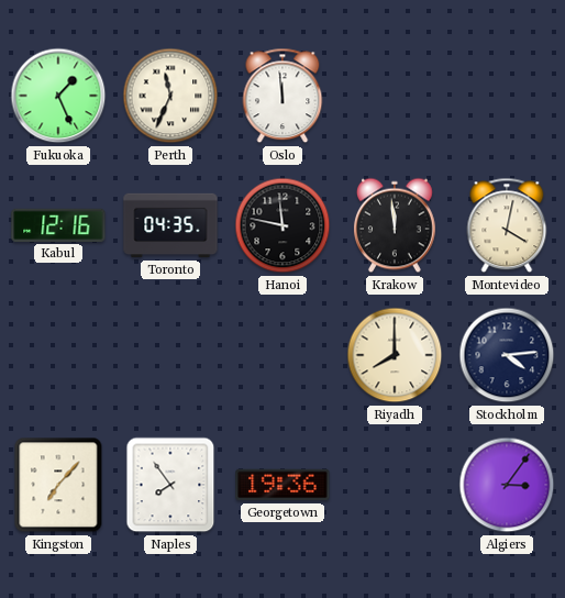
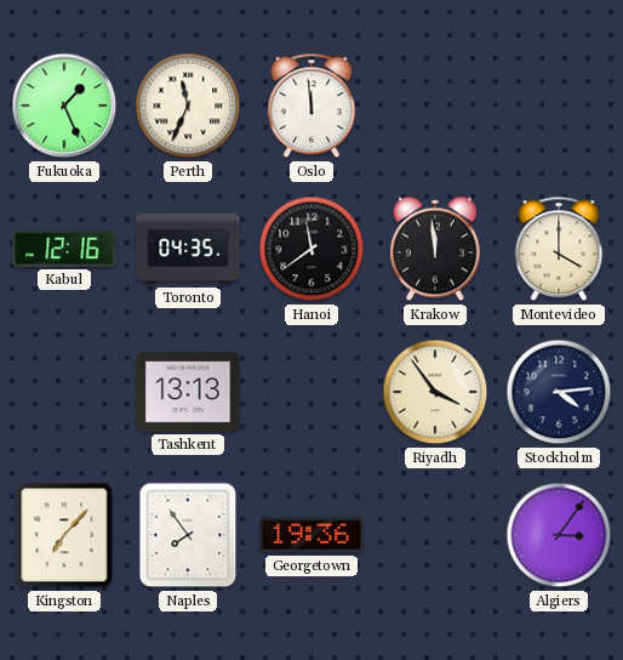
Hanoi: 11:47 -> 11:39
Montevideo: 4:02 -> 4:00
Tashkent: none -> 13:13
Riyadh: 8:00 -> 3:54
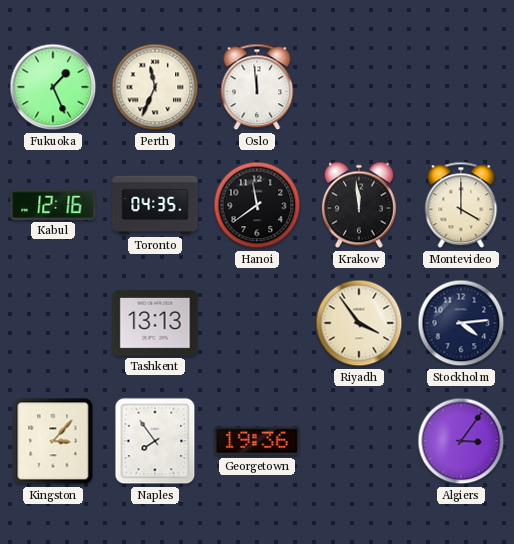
Kingston: 7:07 -> 3:07
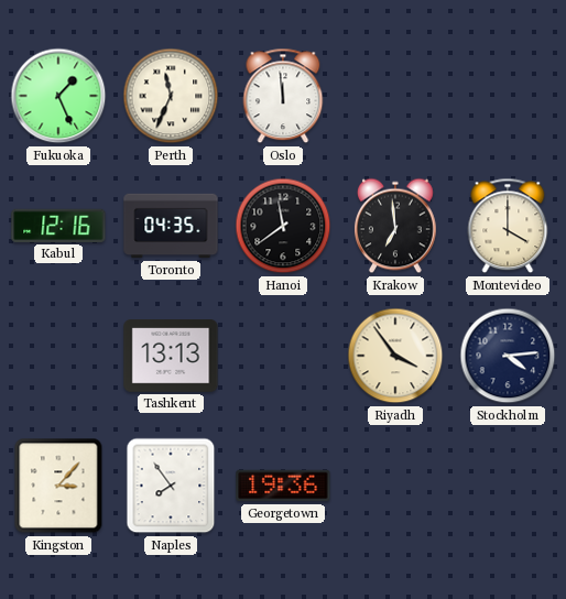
Krakow: 11:59 -> 6:59
Algiers: 3:06 -> none
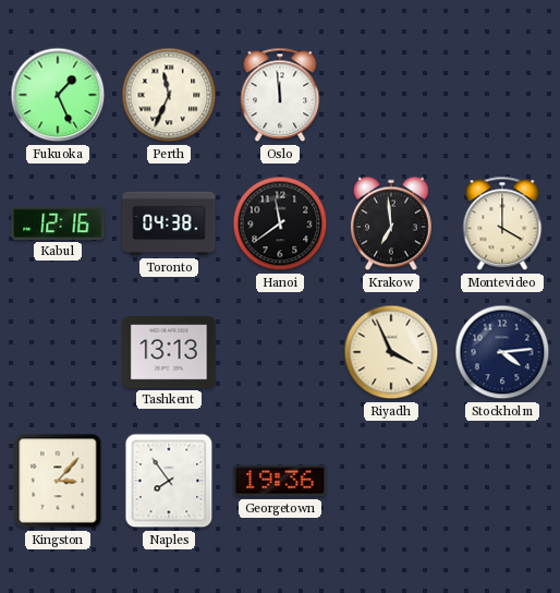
Toronto: 04:35 -> 04:38
Riyadh: 3:54 -> 3:56
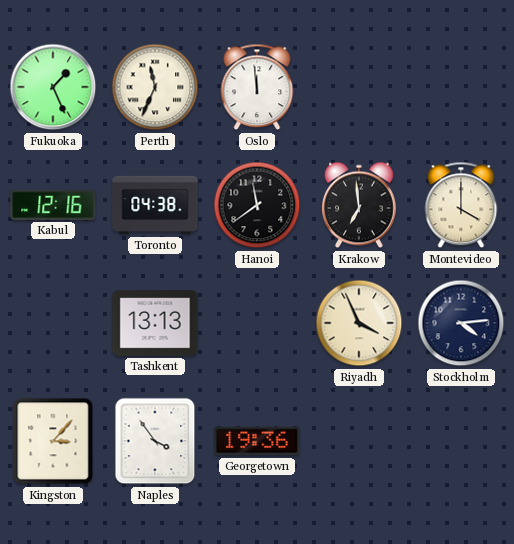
Naples: 7:54 -> 3:54
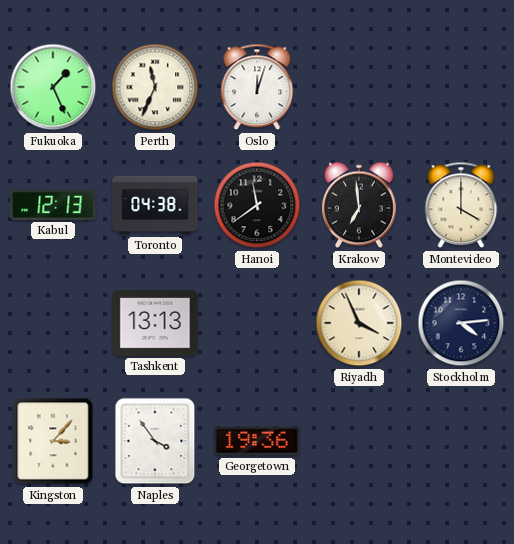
Oslo: 11:59 -> 12:03
Kabul: 12:16 -> 12:13
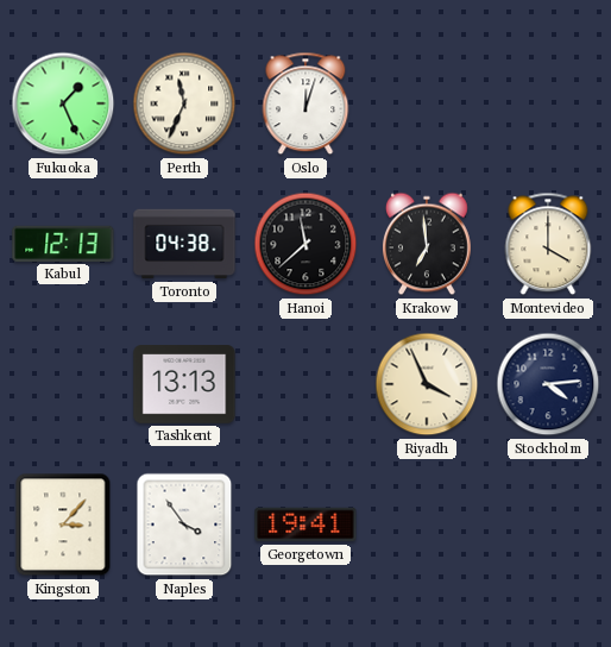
Hanoi: 11:39 -> 11:38
Georgetown: 19:36 -> 19:41
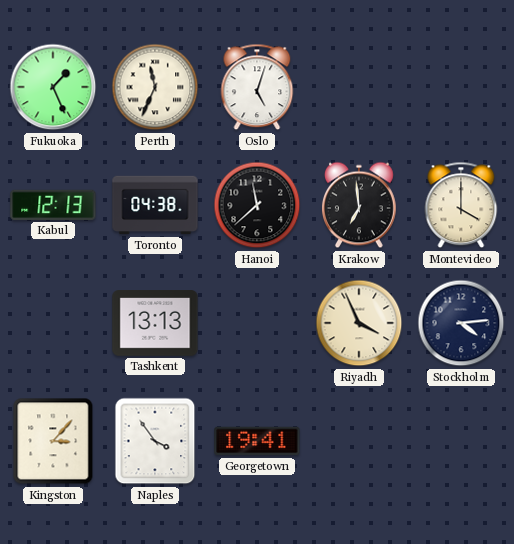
Oslo: 12:03 -> 5:03
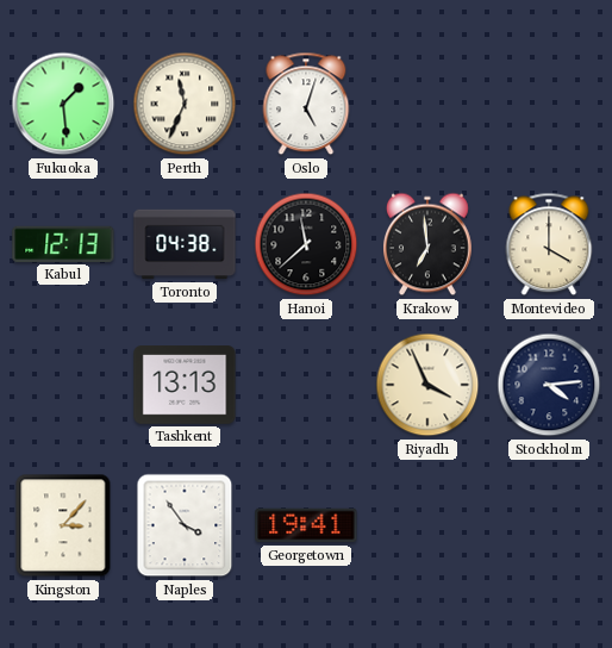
Fukuoka: 1:26 -> 1:29
